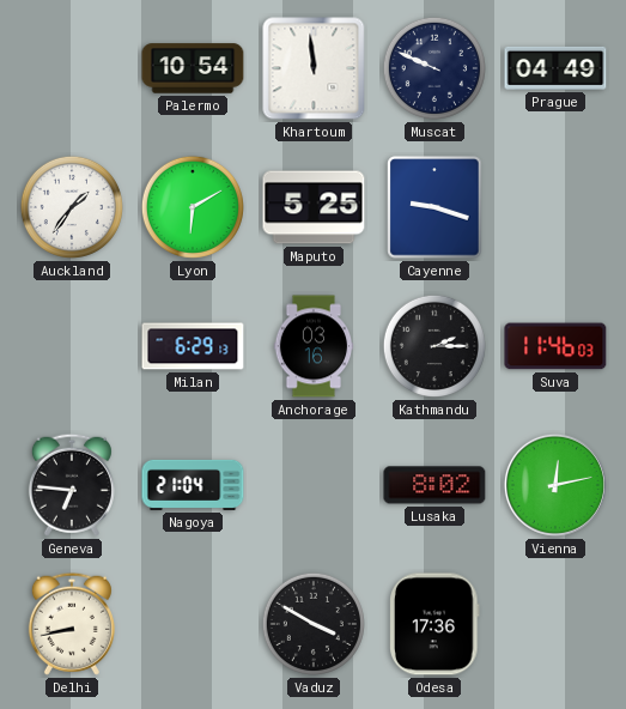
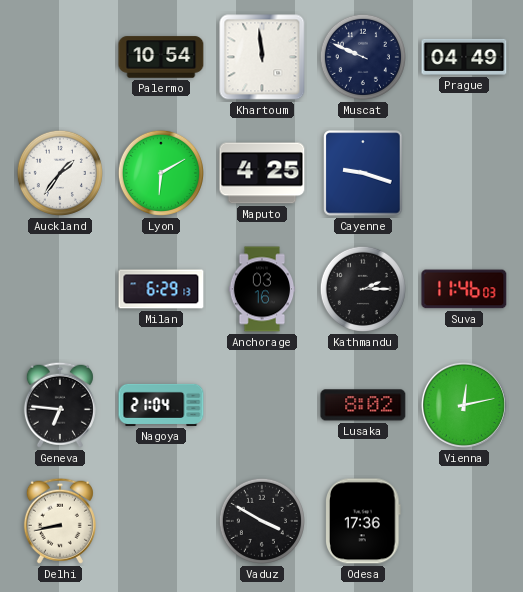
Maputo: 5:25 -> 4:25
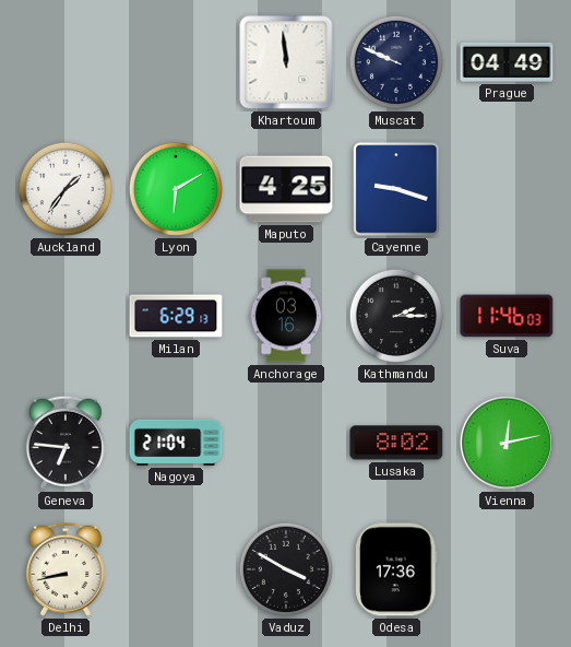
Palermo: 10:54 -> none
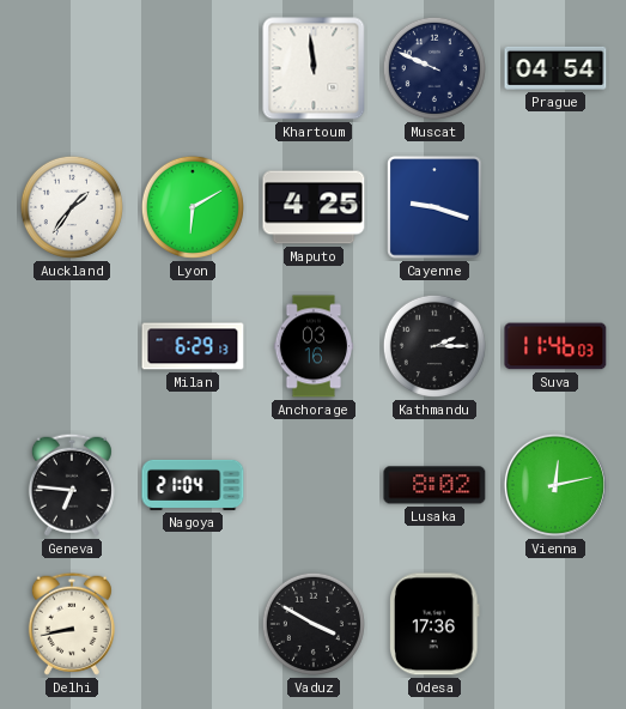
Prague: 04:49 -> 04:54
